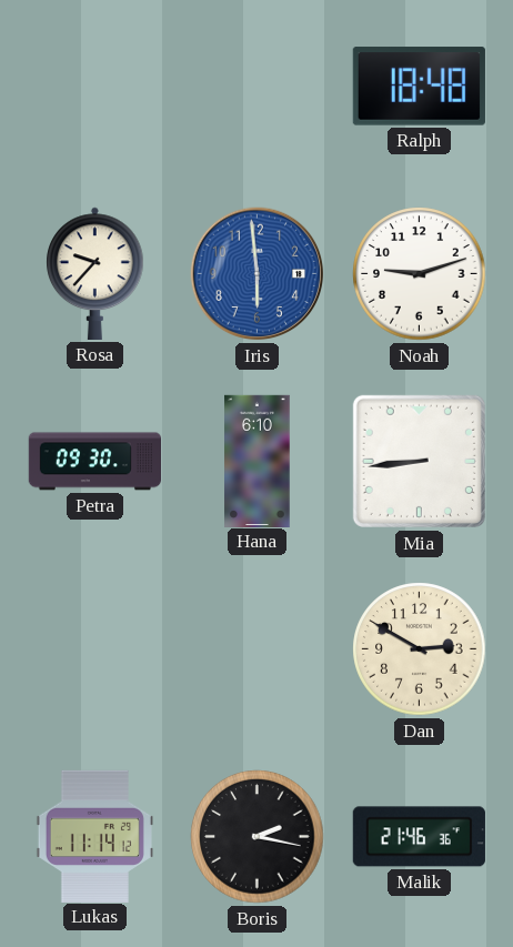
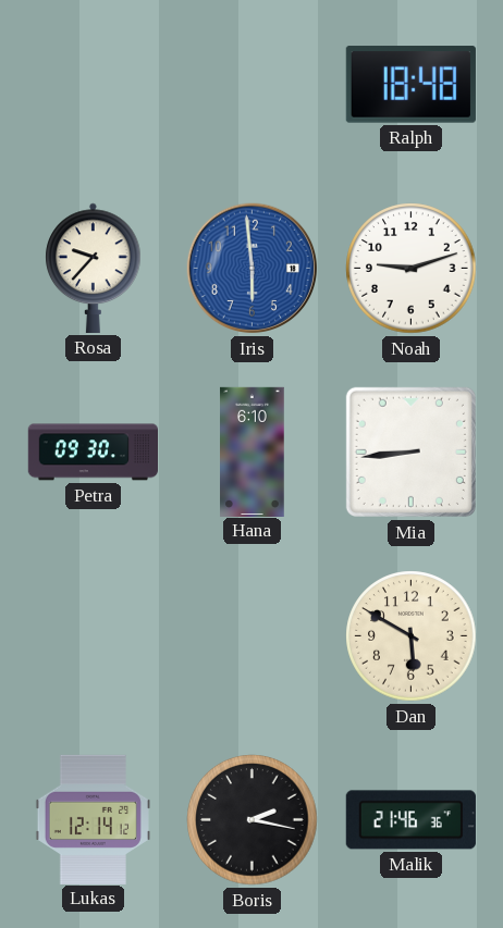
Dan: 2:50 -> 5:50
Lukas: 11:14 -> 12:14
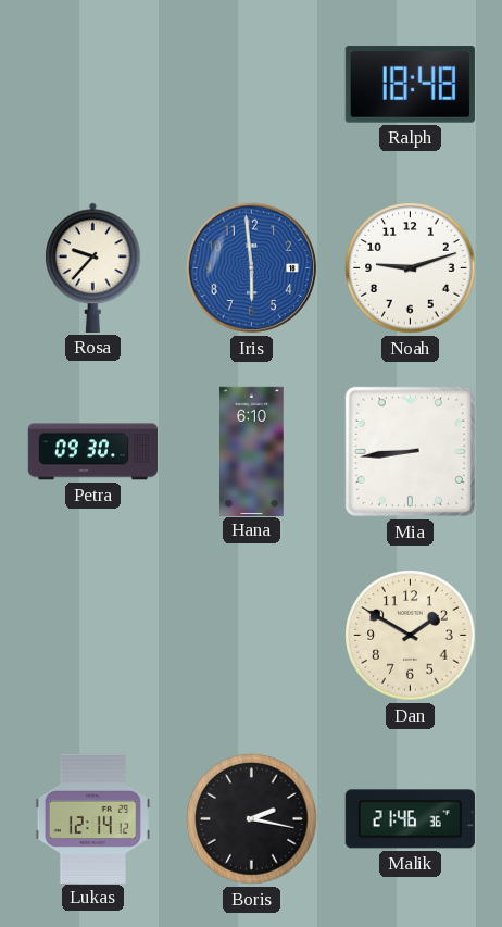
Dan: 5:50 -> 1:50
